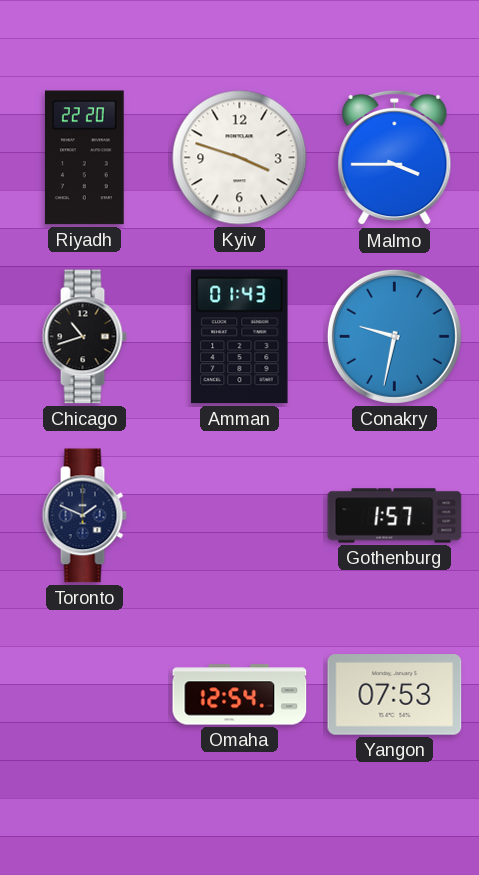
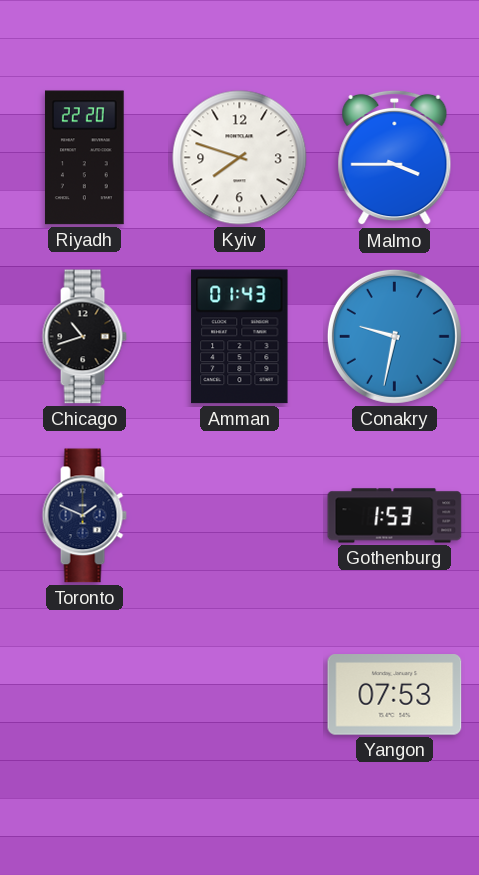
Kyiv: 3:48 -> 7:48
Gothenburg: 1:57 -> 1:53
Omaha: 12:54 -> none
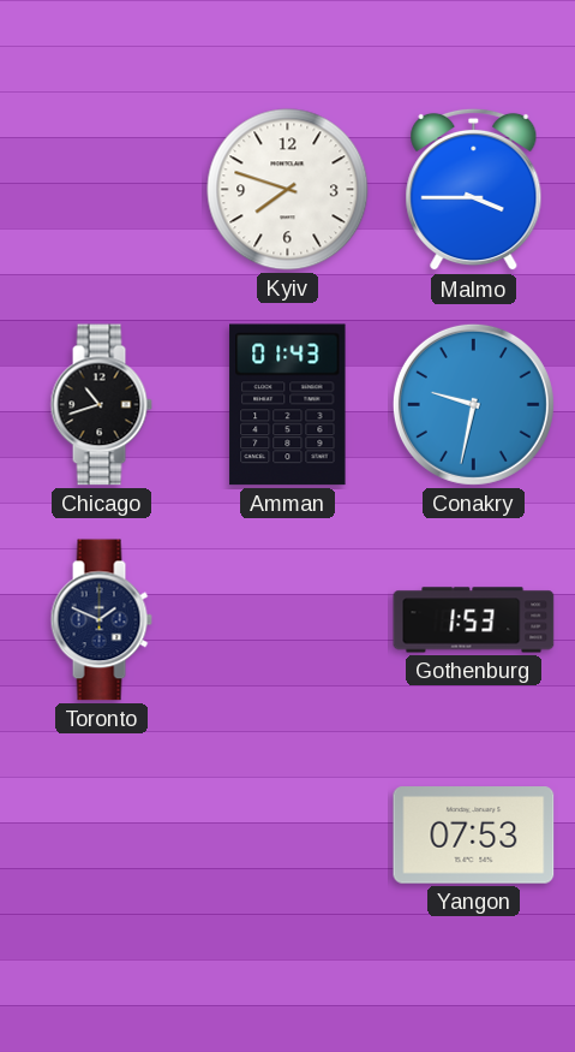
Riyadh: 22:20 -> none
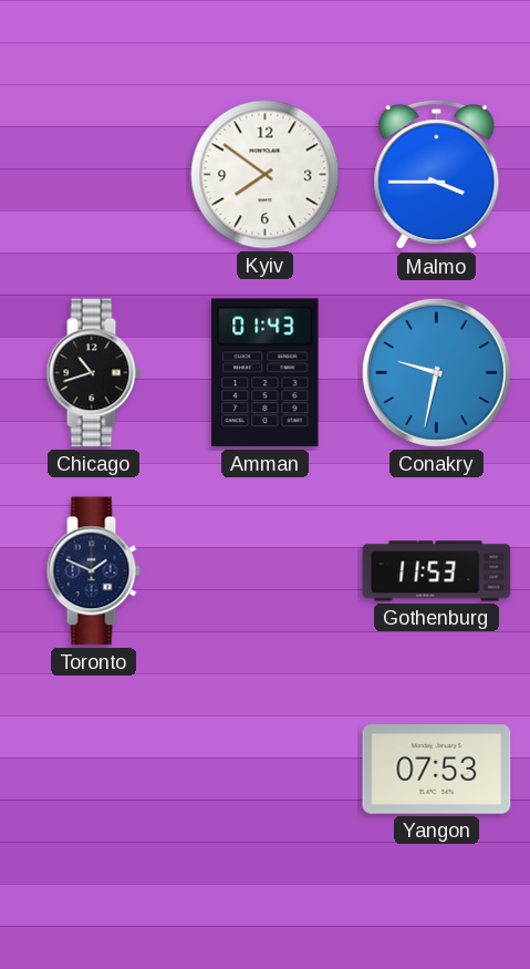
Kyiv: 7:48 -> 7:51
Gothenburg: 1:53 -> 11:53
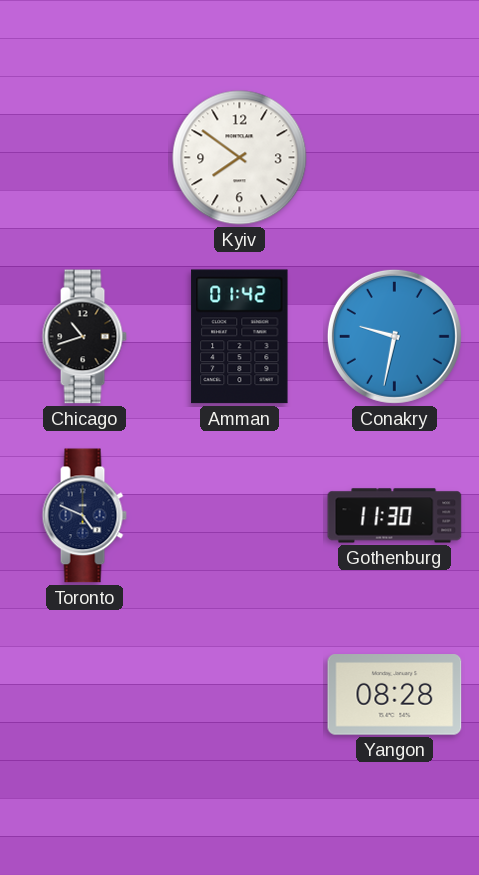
Malmo: 3:45 -> none
Amman: 01:43 -> 01:42
Toronto: 1:49 -> 4:49
Gothenburg: 11:53 -> 11:30
Yangon: 07:53 -> 08:28
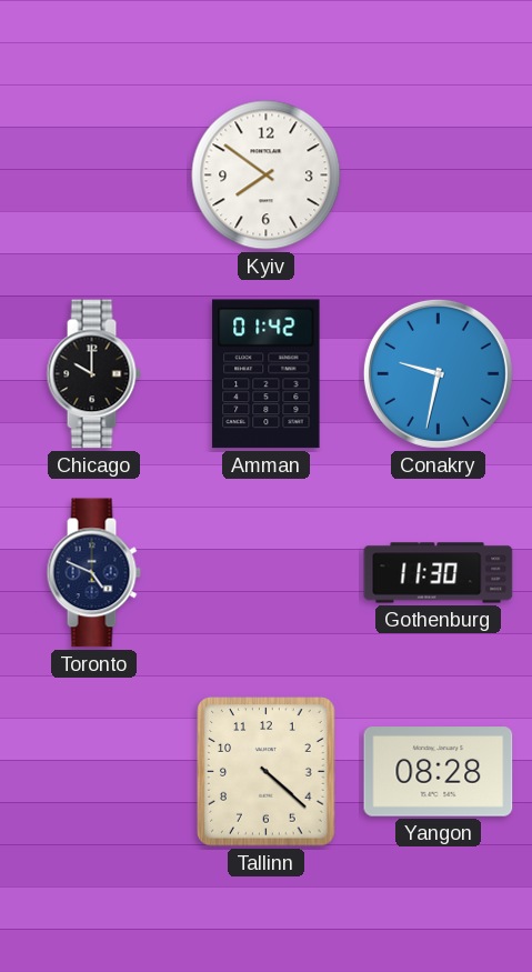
Chicago: 10:42 -> 10:00
Tallinn: none -> 4:22
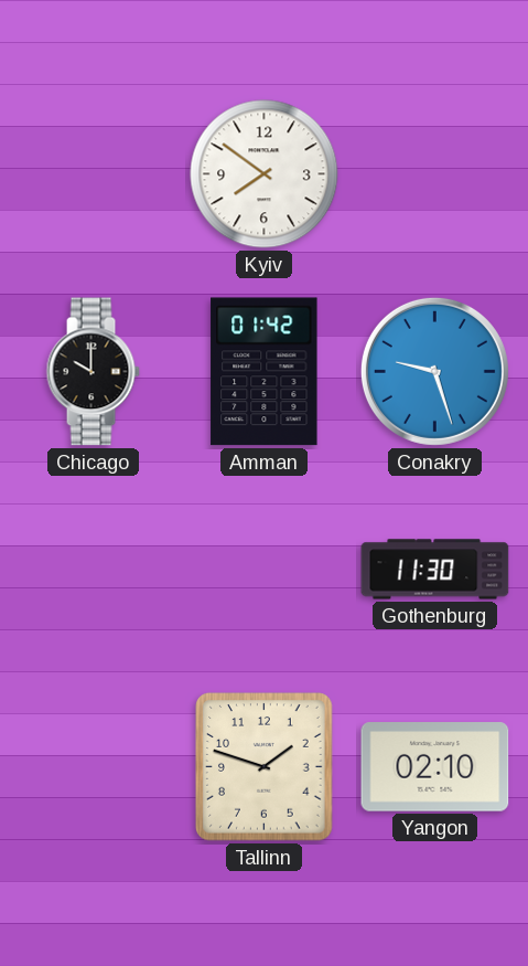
Conakry: 9:32 -> 9:27
Toronto: 4:49 -> none
Tallinn: 4:22 -> 1:48
Yangon: 08:28 -> 02:10
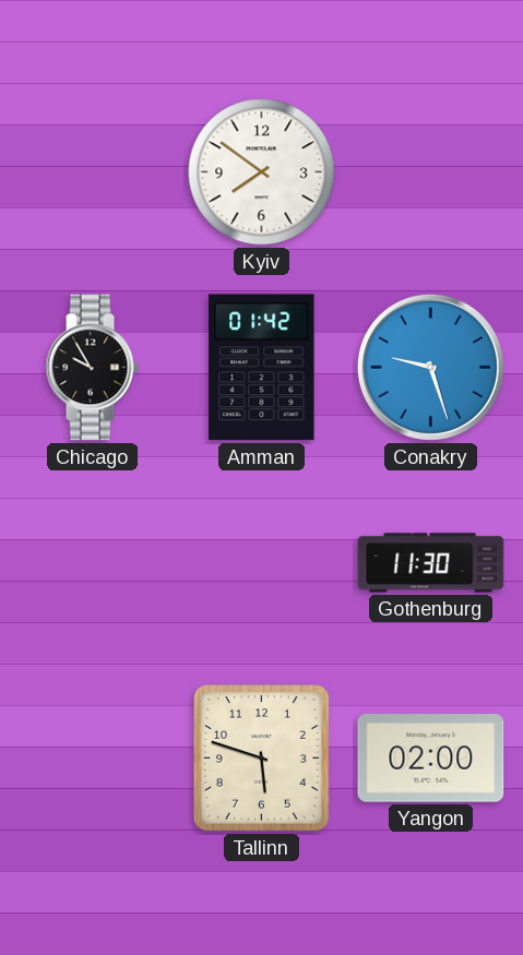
Chicago: 10:00 -> 9:55
Tallinn: 1:48 -> 5:48
Yangon: 02:10 -> 02:00
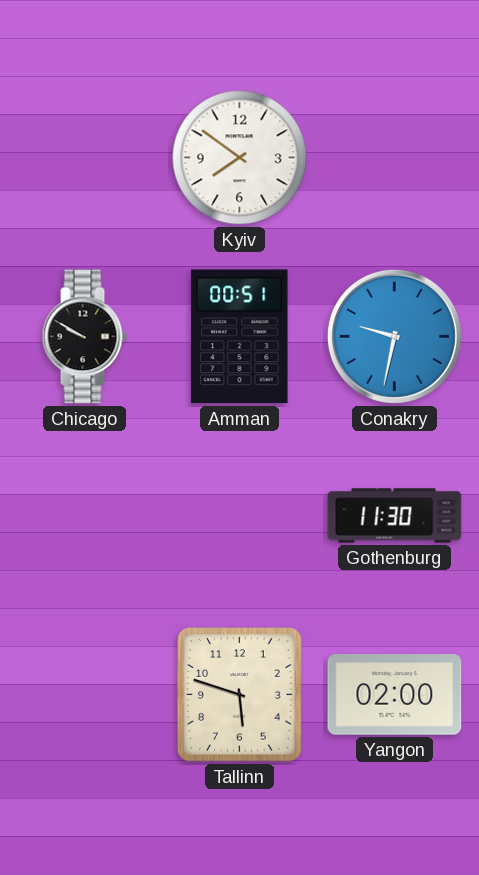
Chicago: 9:55 -> 9:50
Amman: 01:42 -> 00:51
Conakry: 9:27 -> 9:32
